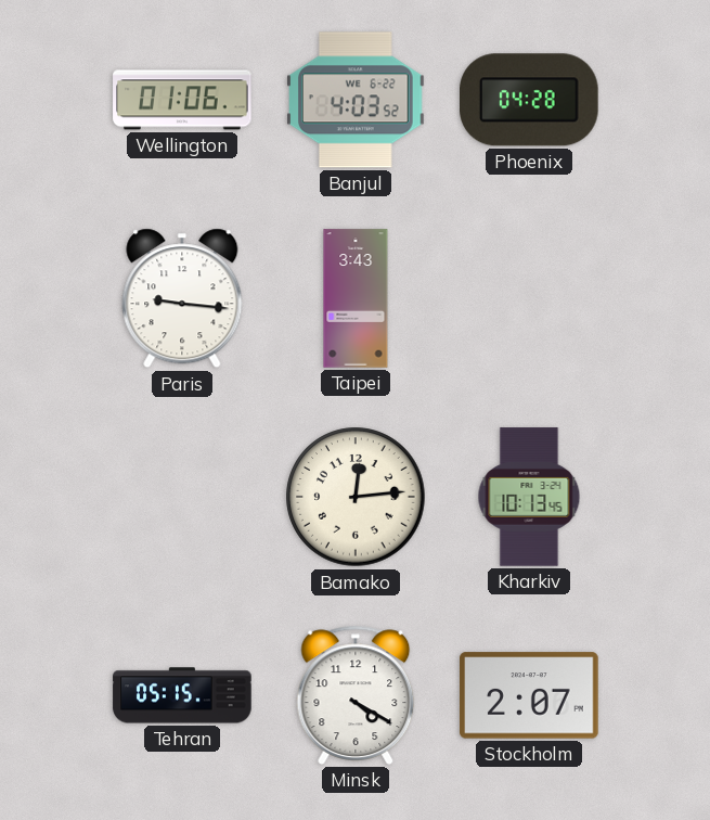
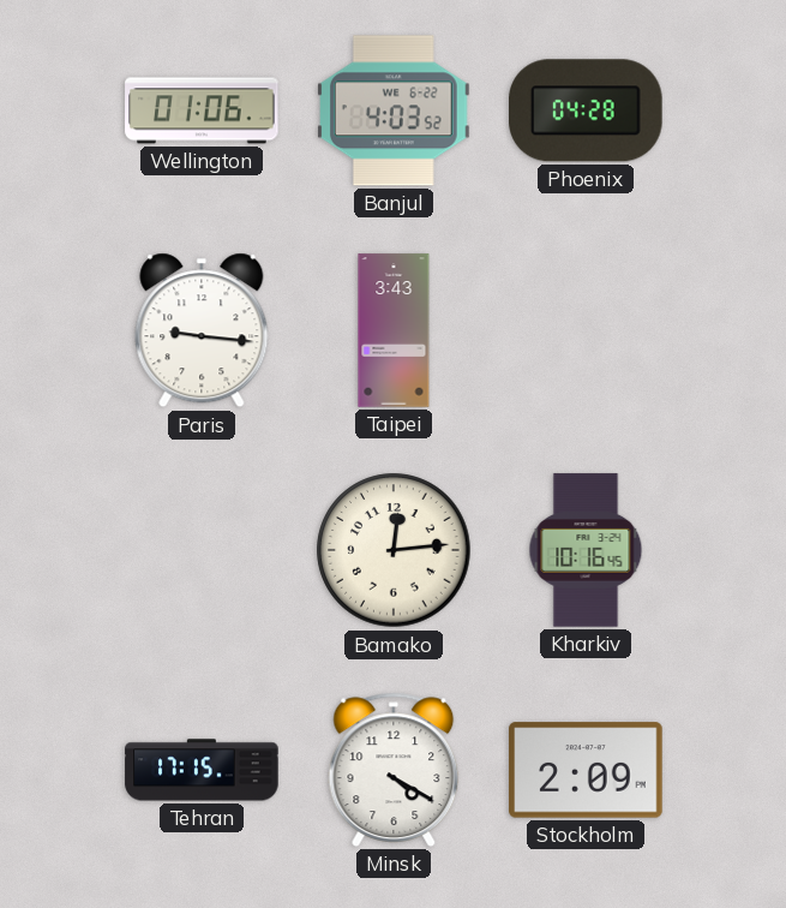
Kharkiv: 10:13 -> 10:16
Tehran: 05:15 -> 17:15
Stockholm: 2:07 -> 2:09
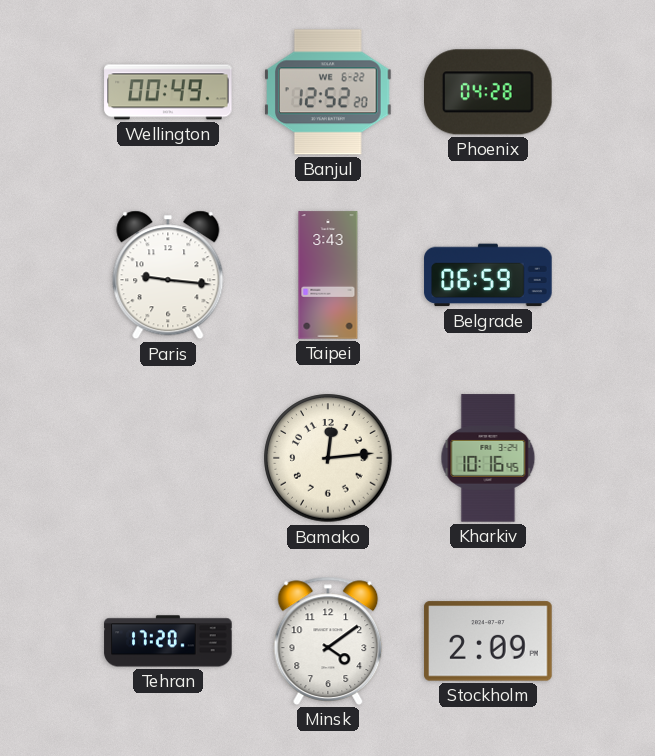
Wellington: 01:06 -> 00:49
Banjul: 4:03 -> 12:52
Belgrade: none -> 06:59
Tehran: 17:15 -> 17:20
Minsk: 4:20 -> 4:09
